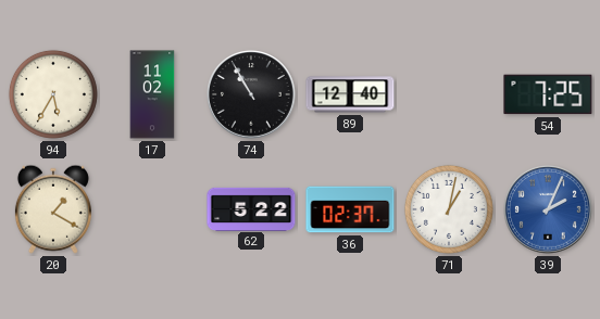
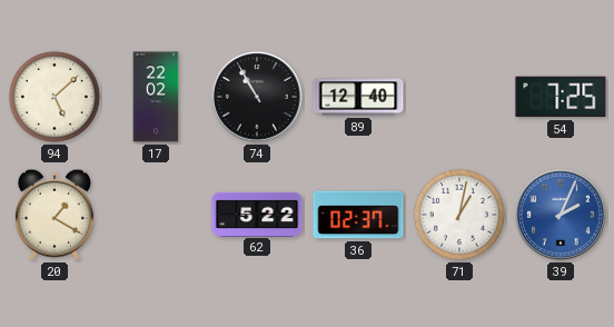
94: 5:35 -> 5:08
17: 11:02 -> 22:02
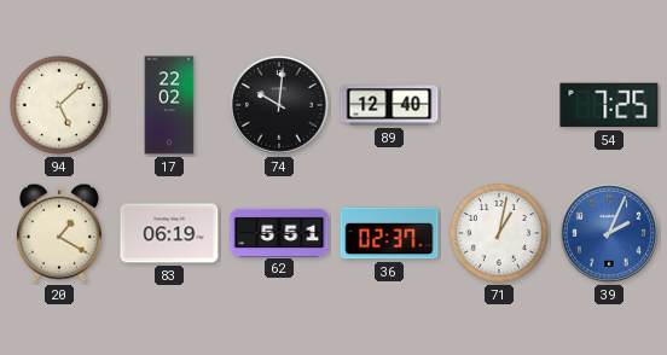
74: 10:55 -> 10:01
83: none -> 06:19
62: 5:22 -> 5:51
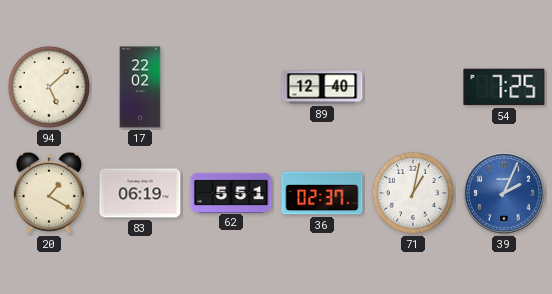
74: 10:01 -> none
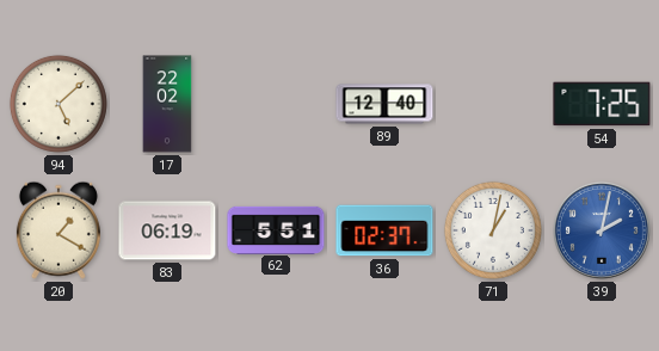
39: 2:04 -> 2:02
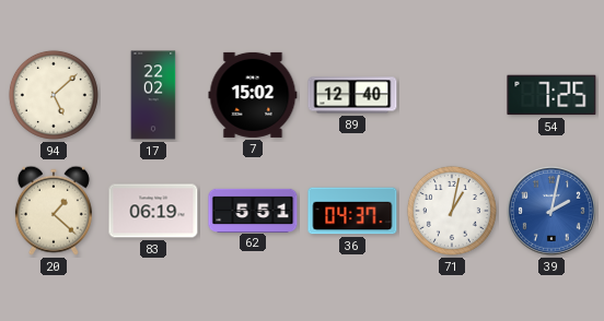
7: none -> 15:02
20: 1:20 -> 1:22
36: 02:37 -> 04:37
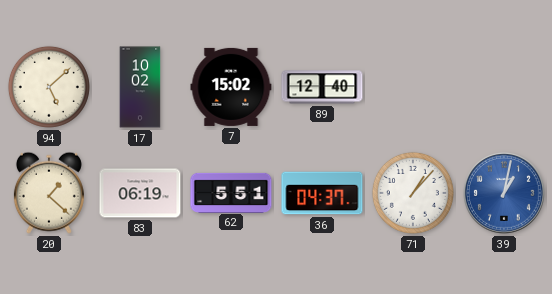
17: 22:02 -> 10:02
54: 7:25 -> none
71: 1:02 -> 1:07
39: 2:02 -> 1:02
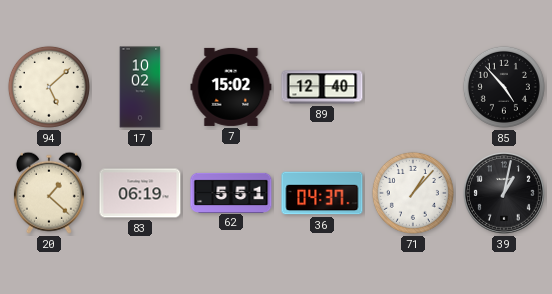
85: none -> 4:53
39 dial: blue -> black
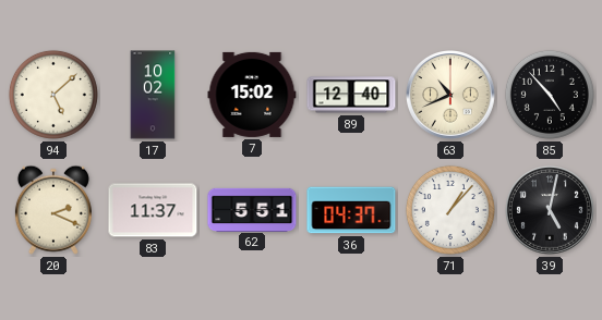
63: none -> 10:41
20: 1:22 -> 2:19
83: 06:19 -> 11:37
39: 1:02 -> 5:02
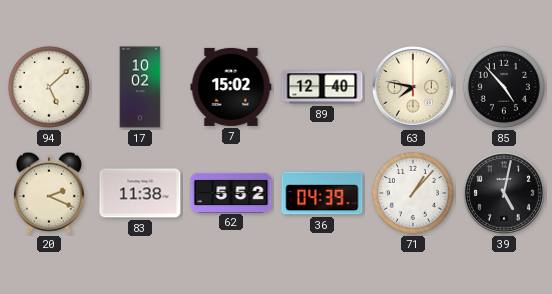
63: 10:41 -> 7:47
83: 11:37 -> 11:38
62: 5:51 -> 5:52
36: 04:37 -> 04:39
